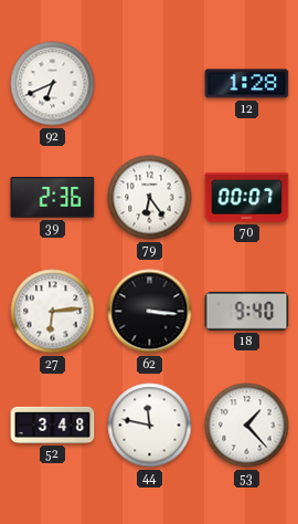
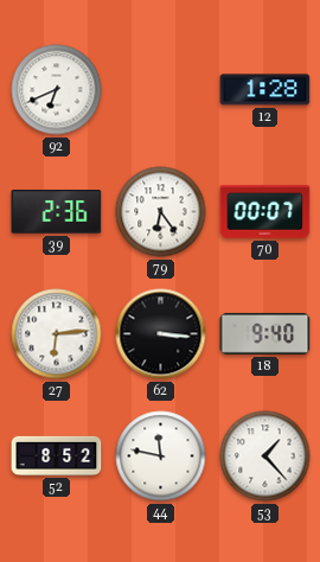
52: 3:48 -> 8:52
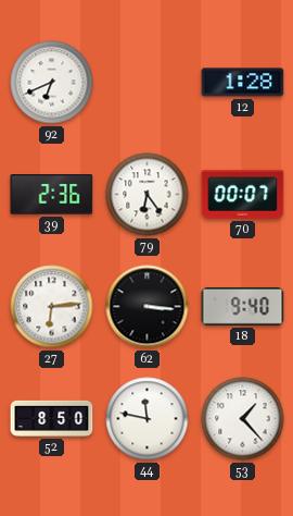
52: 8:52 -> 8:50
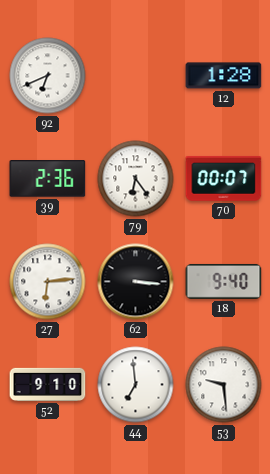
52: 8:50 -> 9:10
44: 11:47 -> 6:59
53: 1:23 -> 9:29
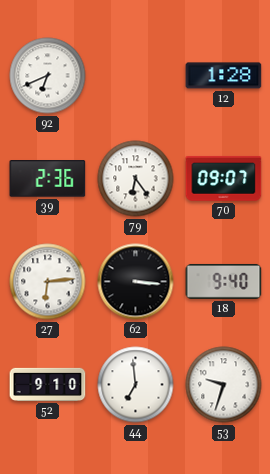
70: 00:07 -> 09:07
53: 9:29 -> 9:33
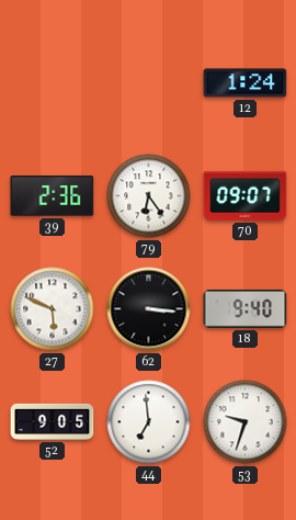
92: 6:41 -> none
12: 1:28 -> 1:24
27: 6:14 -> 5:49
52: 9:10 -> 9:05
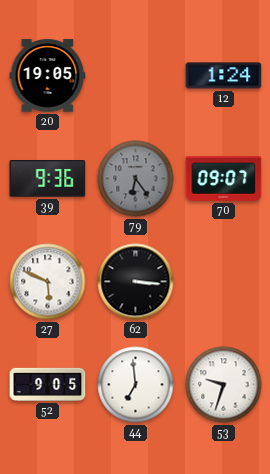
20: none -> 19:05
39: 2:36 -> 9:36
79 dial: white -> grey
18: 9:40 -> none
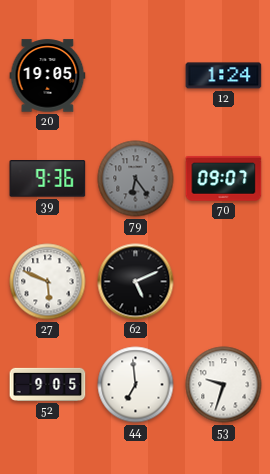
62: 3:16 -> 5:11
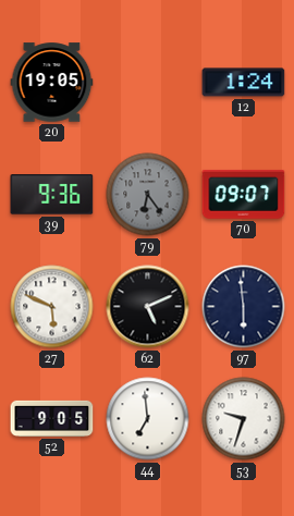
97: none -> 5:59
